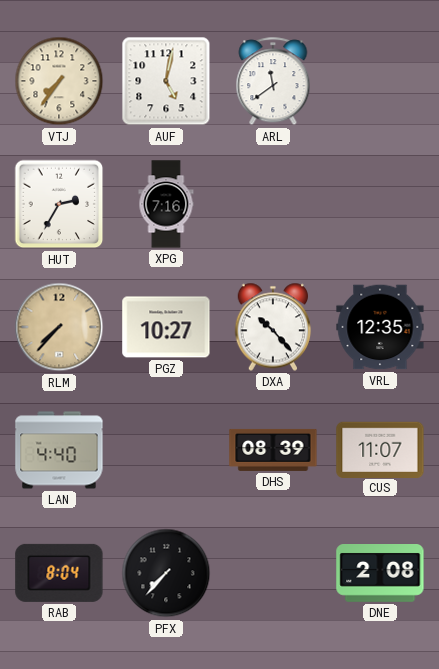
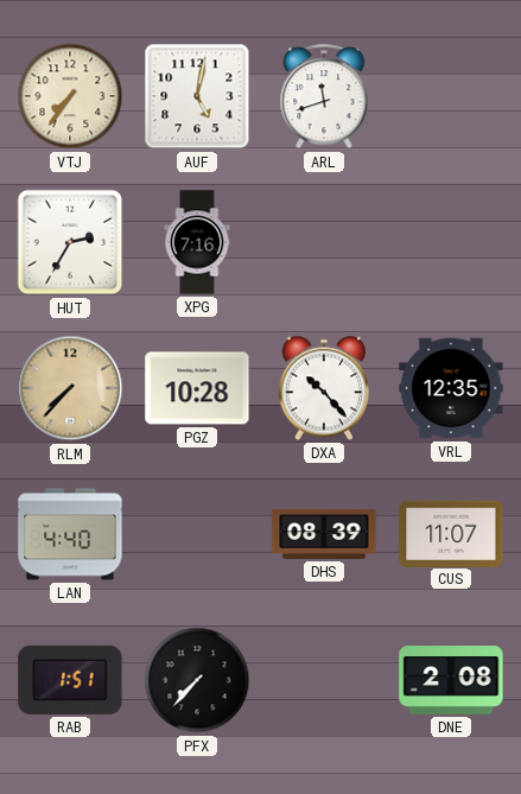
ARL: 11:39 -> 11:42
PGZ: 10:27 -> 10:28
RAB: 8:04 -> 1:51
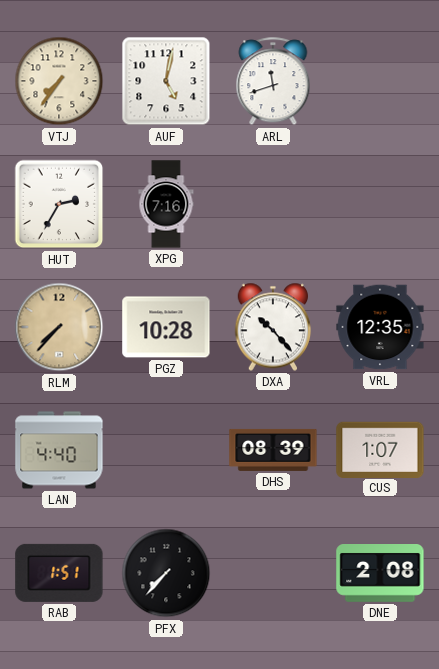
CUS: 11:07 -> 1:07
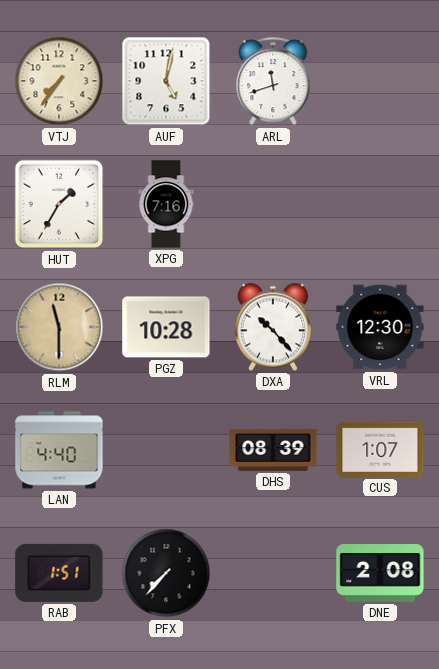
HUT: 2:35 -> 1:35
RLM: 7:37 -> 11:30
VRL: 12:35 -> 12:30
